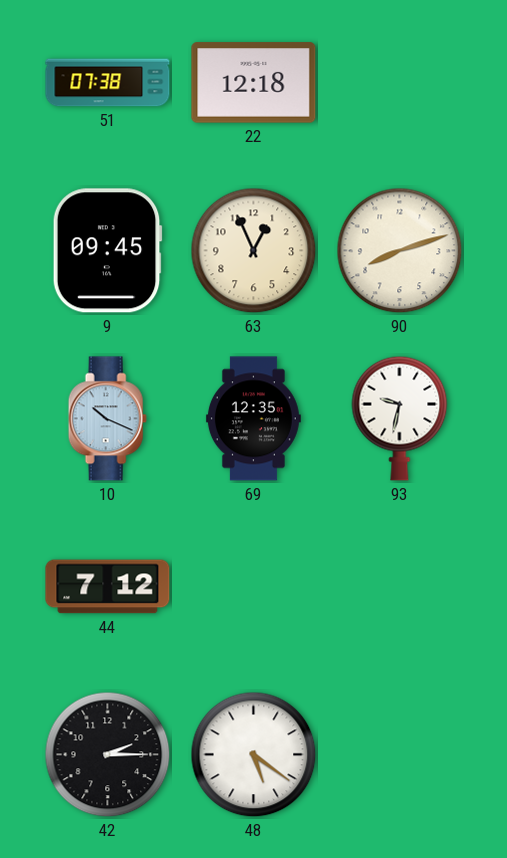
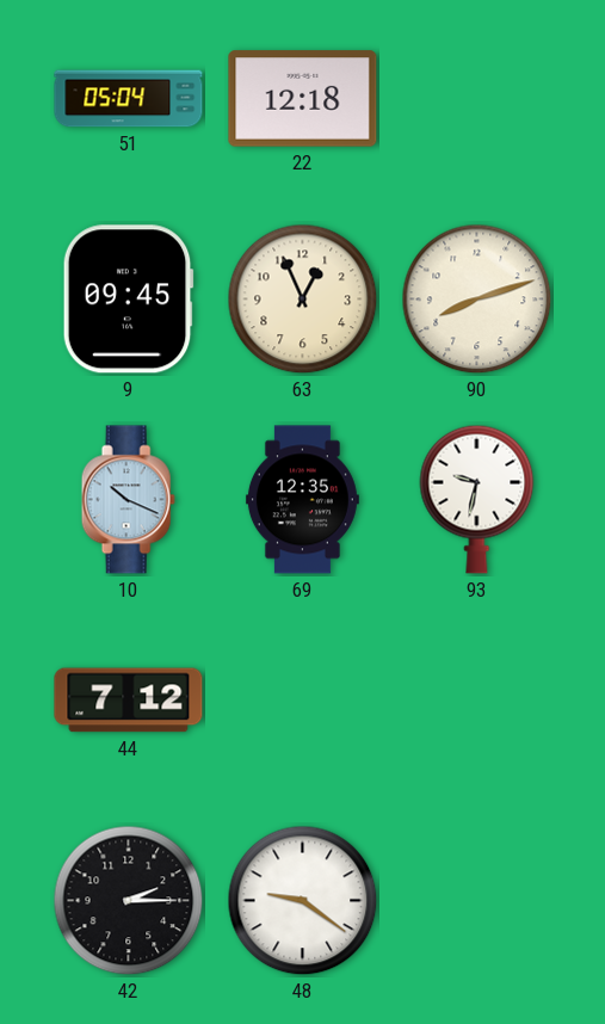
51: 07:38 -> 05:04
48: 5:21 -> 9:21
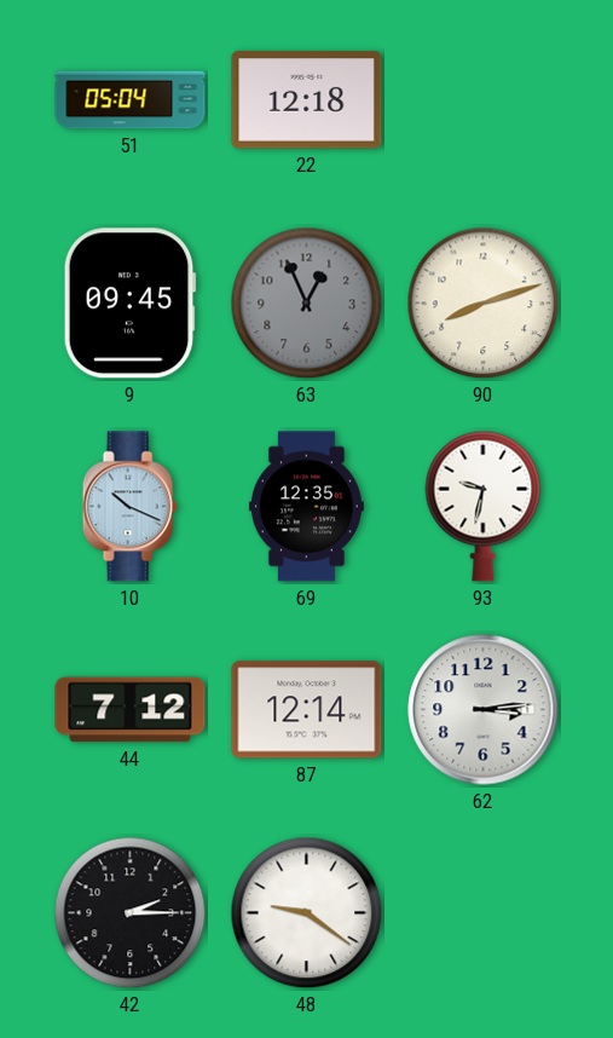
63 dial: cream -> grey
87: none -> 12:14
62: none -> 3:14
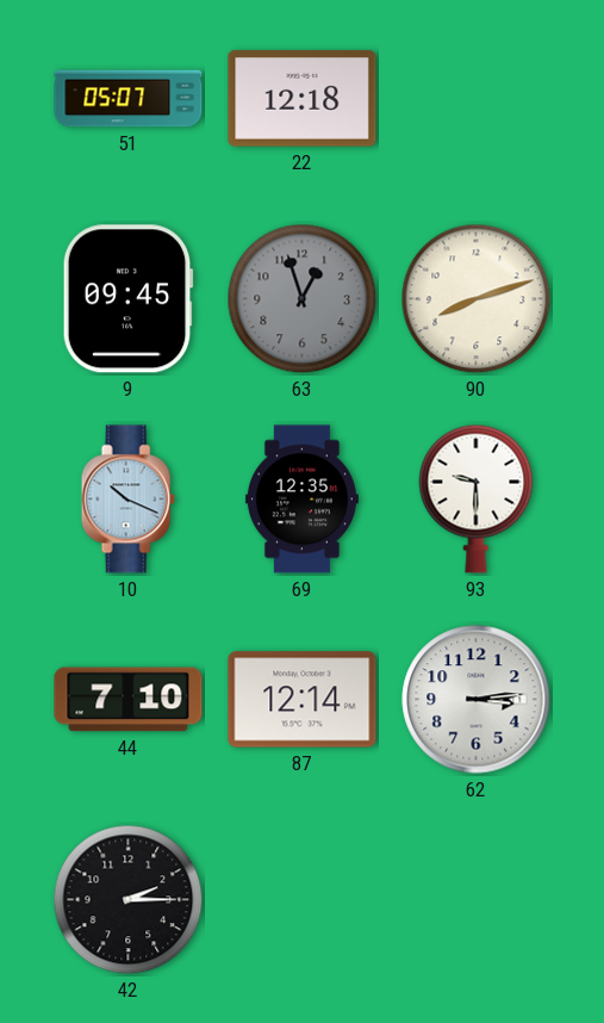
51: 05:04 -> 05:07
63: 12:56 -> 12:57
93: 9:32 -> 9:30
44: 7:12 -> 7:10
48: 9:21 -> none
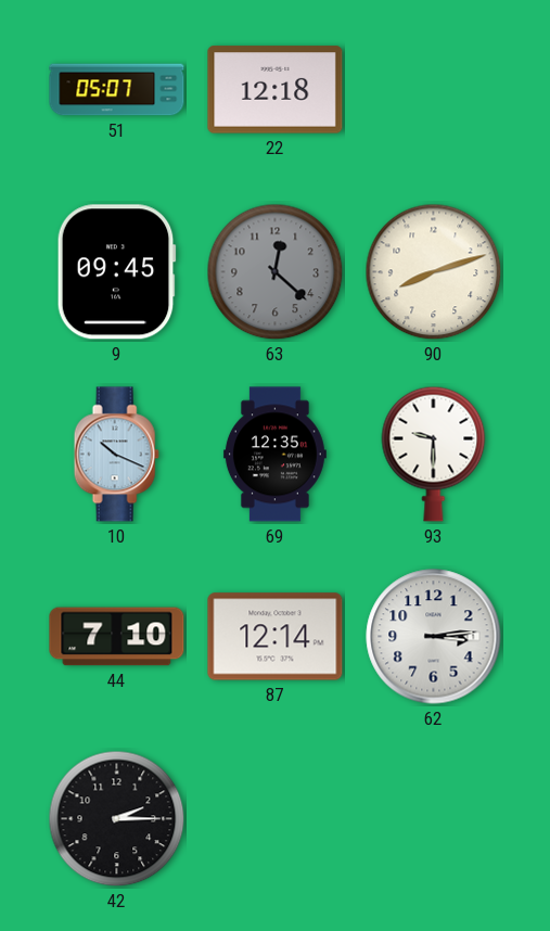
63: 12:57 -> 12:22
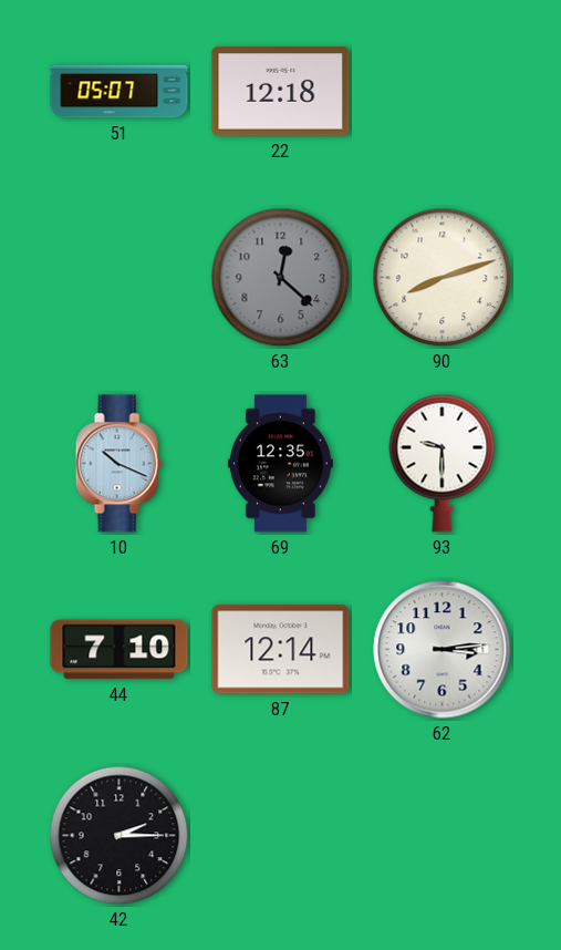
9: 09:45 -> none
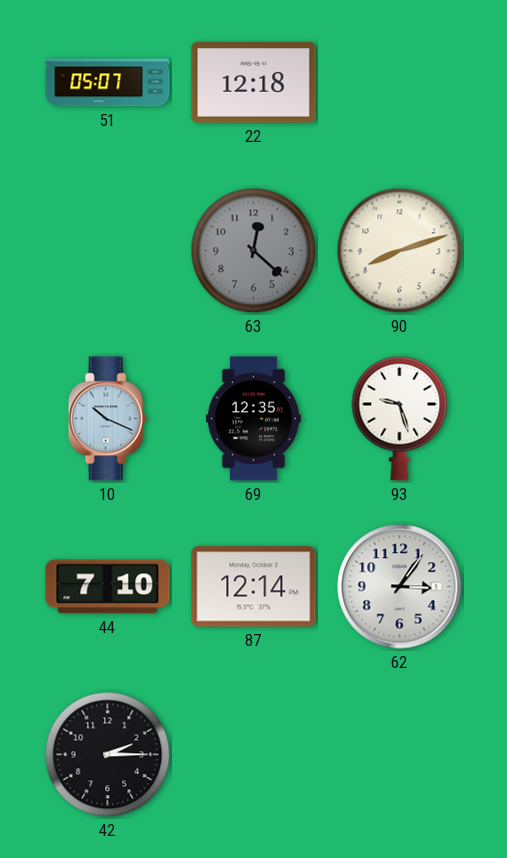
93: 9:30 -> 9:27
62: 3:14 -> 3:06
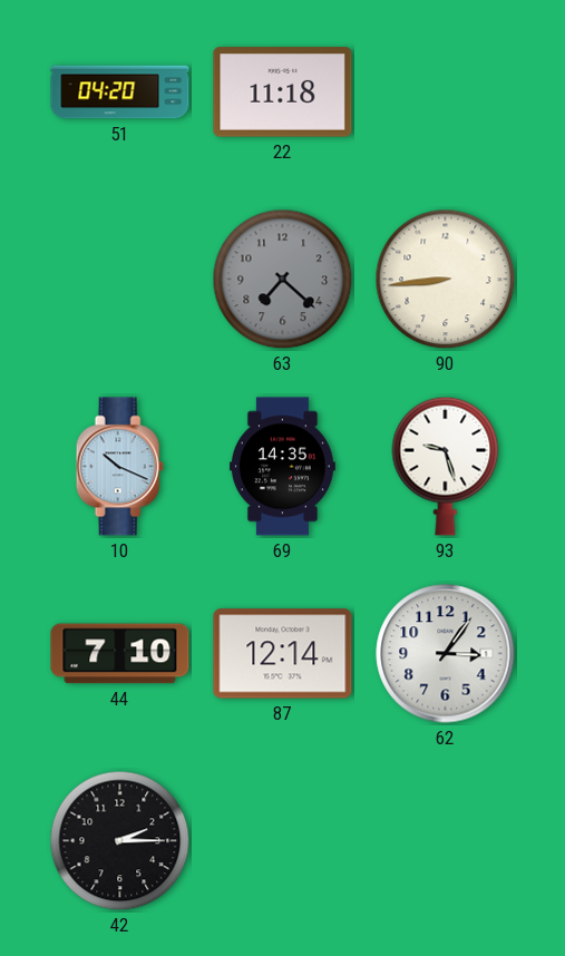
51: 05:07 -> 04:20
22: 12:18 -> 11:18
63: 12:22 -> 7:22
90: 8:12 -> 8:44
69: 12:35 -> 14:35
